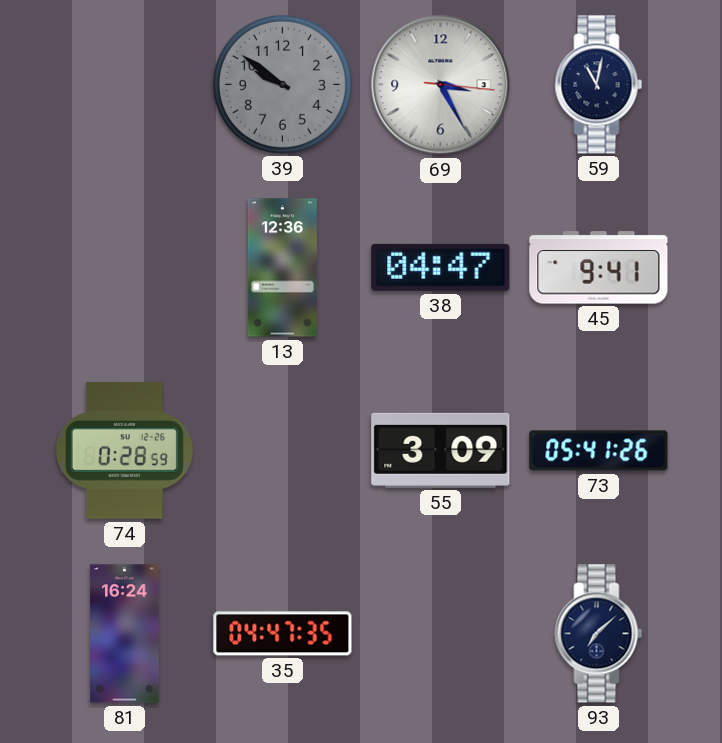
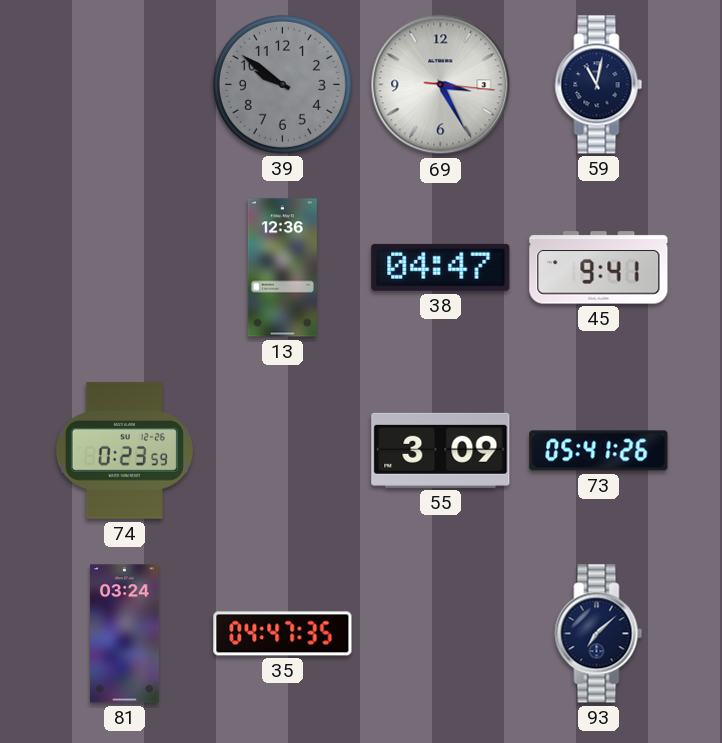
74: 0:28 -> 0:23
81: 16:24 -> 03:24
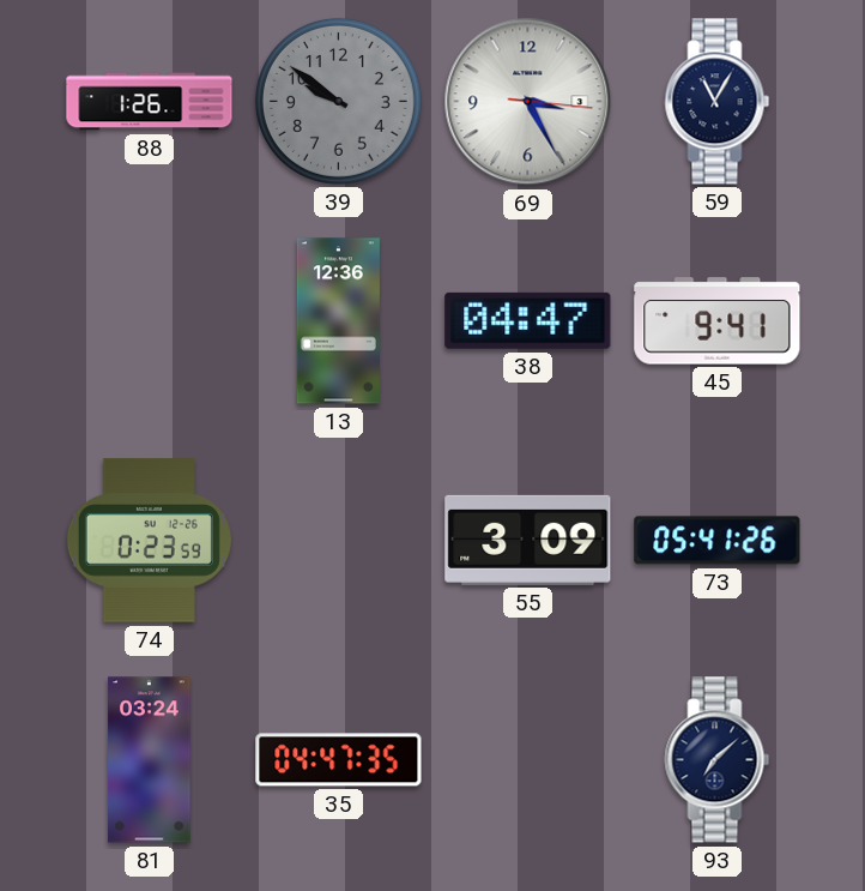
88: none -> 1:26
59: 11:02 -> 11:05
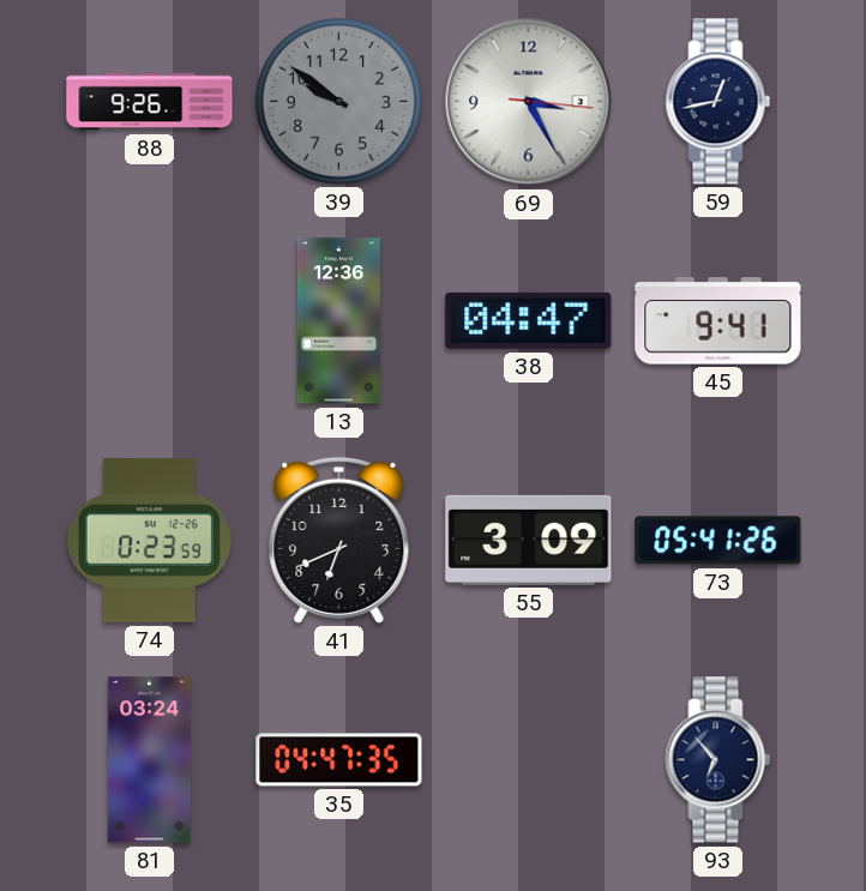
88: 1:26 -> 9:26
59: 11:05 -> 12:43
41: none -> 6:41
93: 7:08 -> 6:53
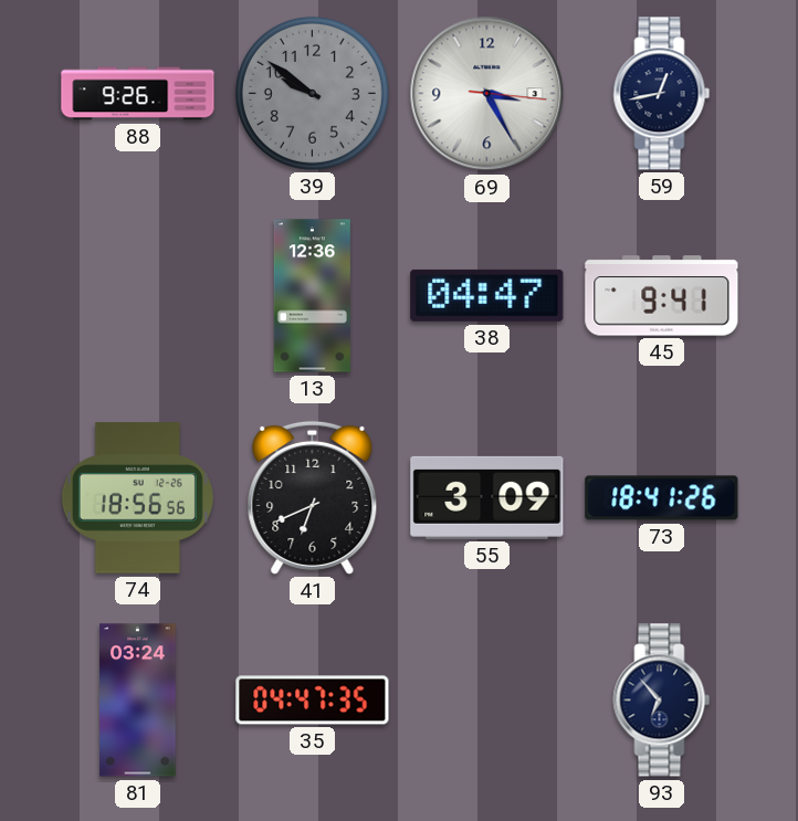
74: 0:23 -> 18:56
73: 05:41 -> 18:41
